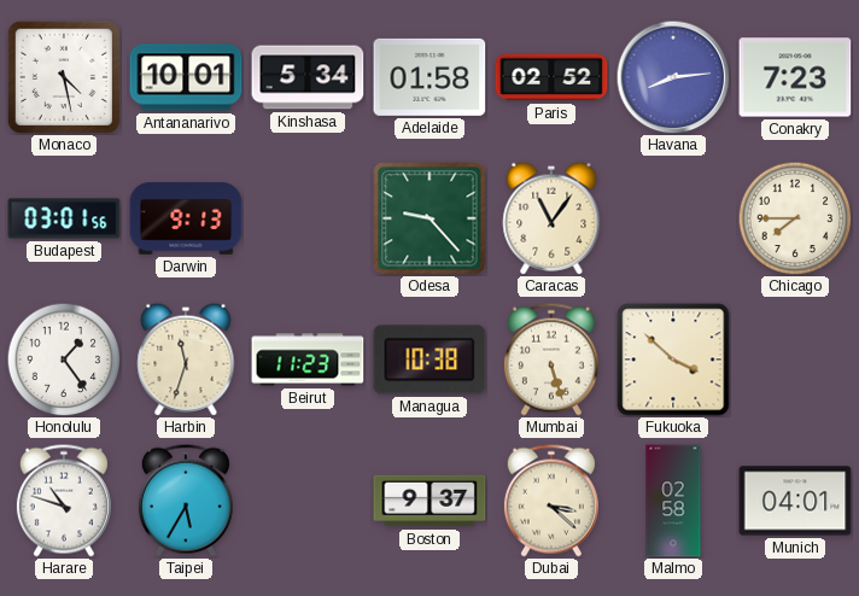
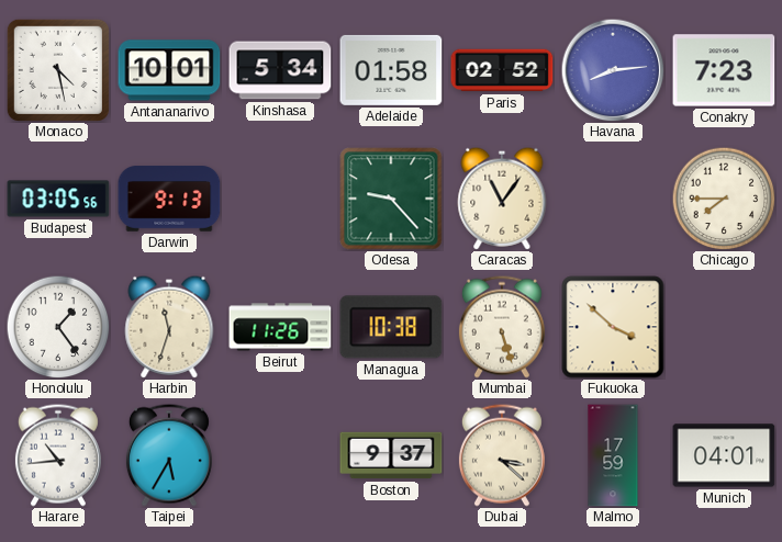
Budapest: 03:01 -> 03:05
Beirut: 11:23 -> 11:26
Harare: 10:48 -> 10:44
Malmo: 02:58 -> 17:59
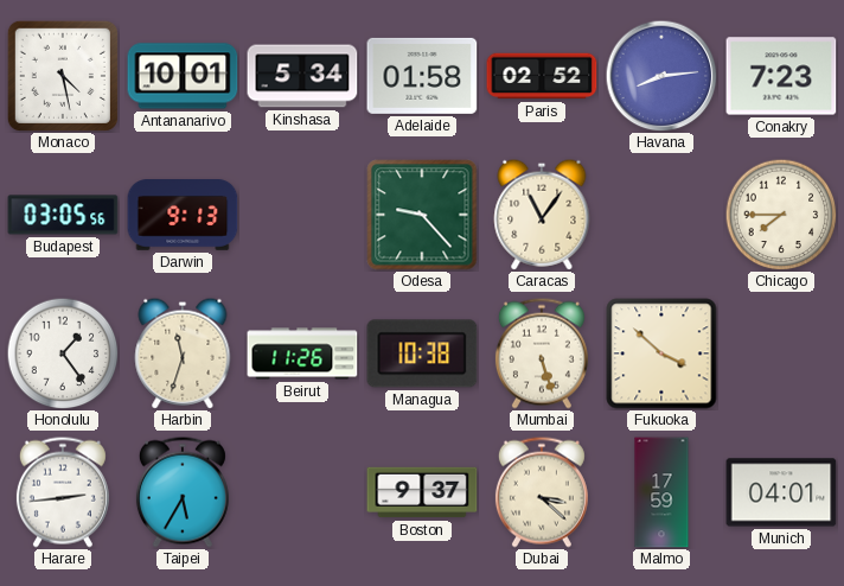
Harare: 10:44 -> 2:44
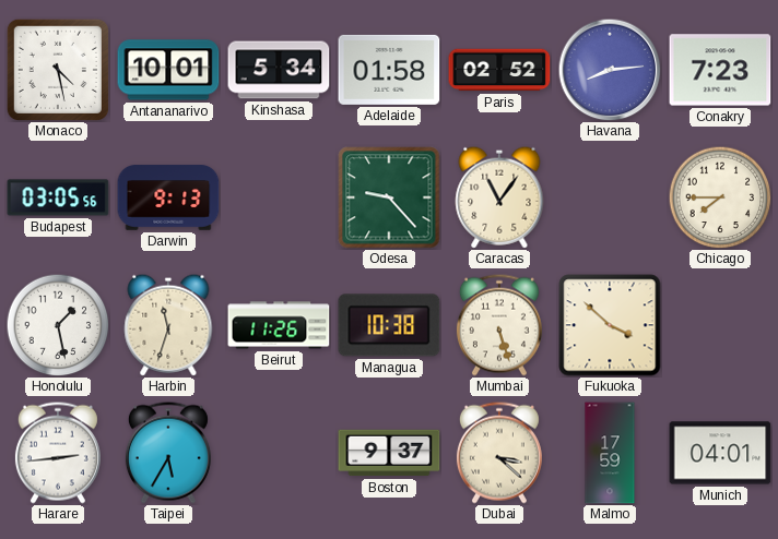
Honolulu: 1:24 -> 1:28
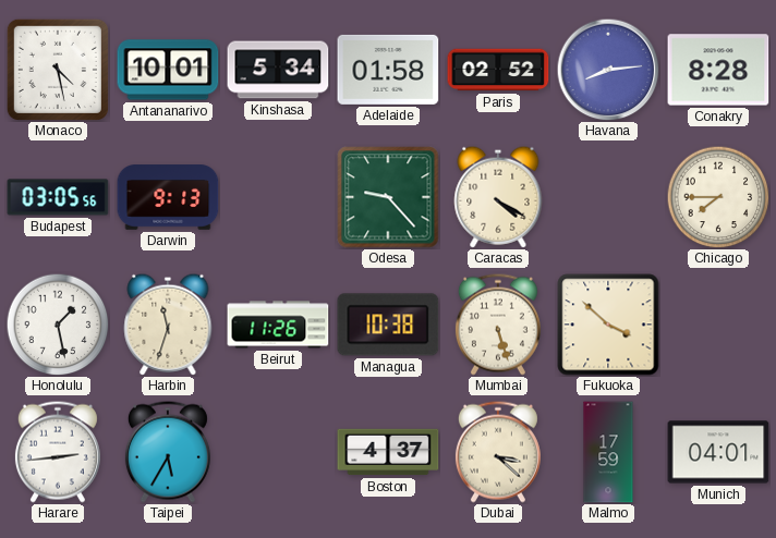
Conakry: 7:23 -> 8:28
Caracas: 11:06 -> 4:20
Boston: 9:37 -> 4:37
